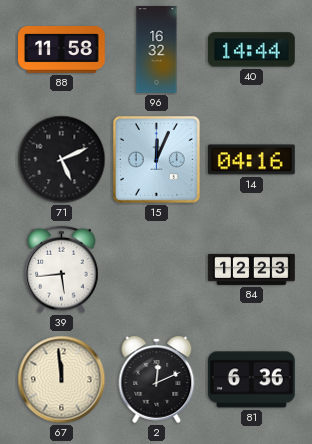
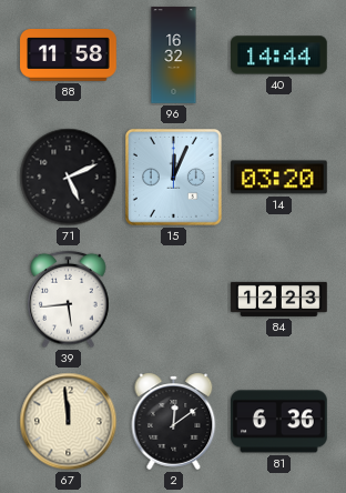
14: 04:16 -> 03:20
2: 12:11 -> 12:09
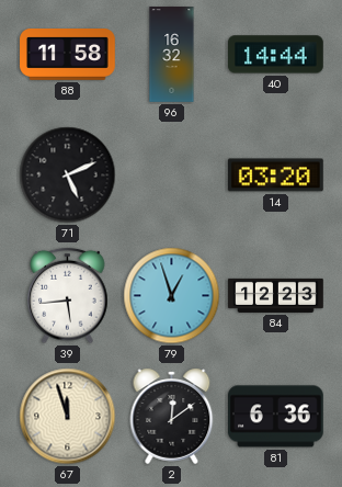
15: 12:04 -> none
79: none -> 12:57
67: 11:59 -> 11:57
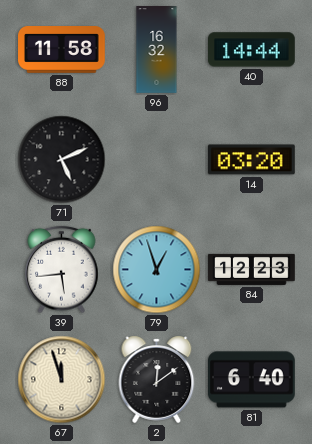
81: 6:36 -> 6:40
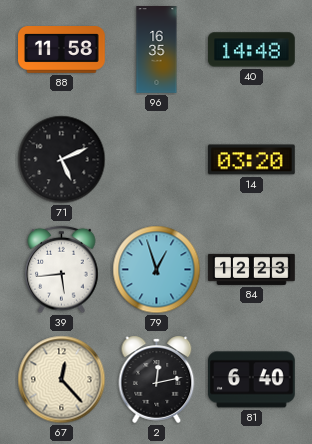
96: 16:32 -> 16:35
40: 14:44 -> 14:48
67: 11:57 -> 12:23
2: 12:09 -> 12:13
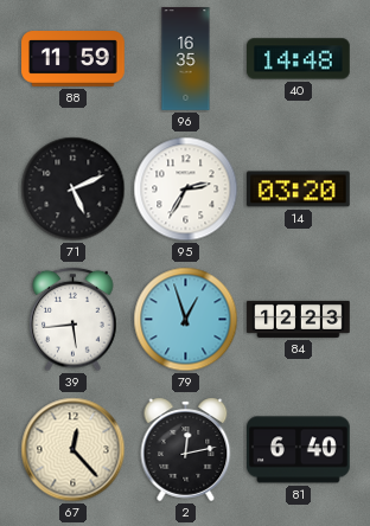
88: 11:58 -> 11:59
95: none -> 2:35
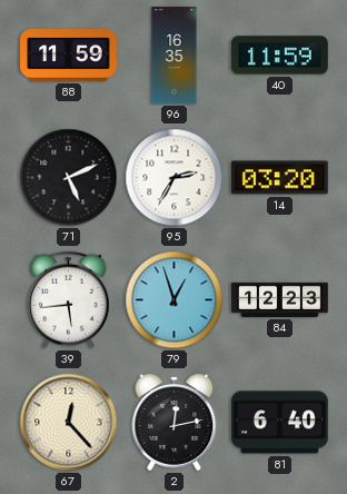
40: 14:48 -> 11:59
